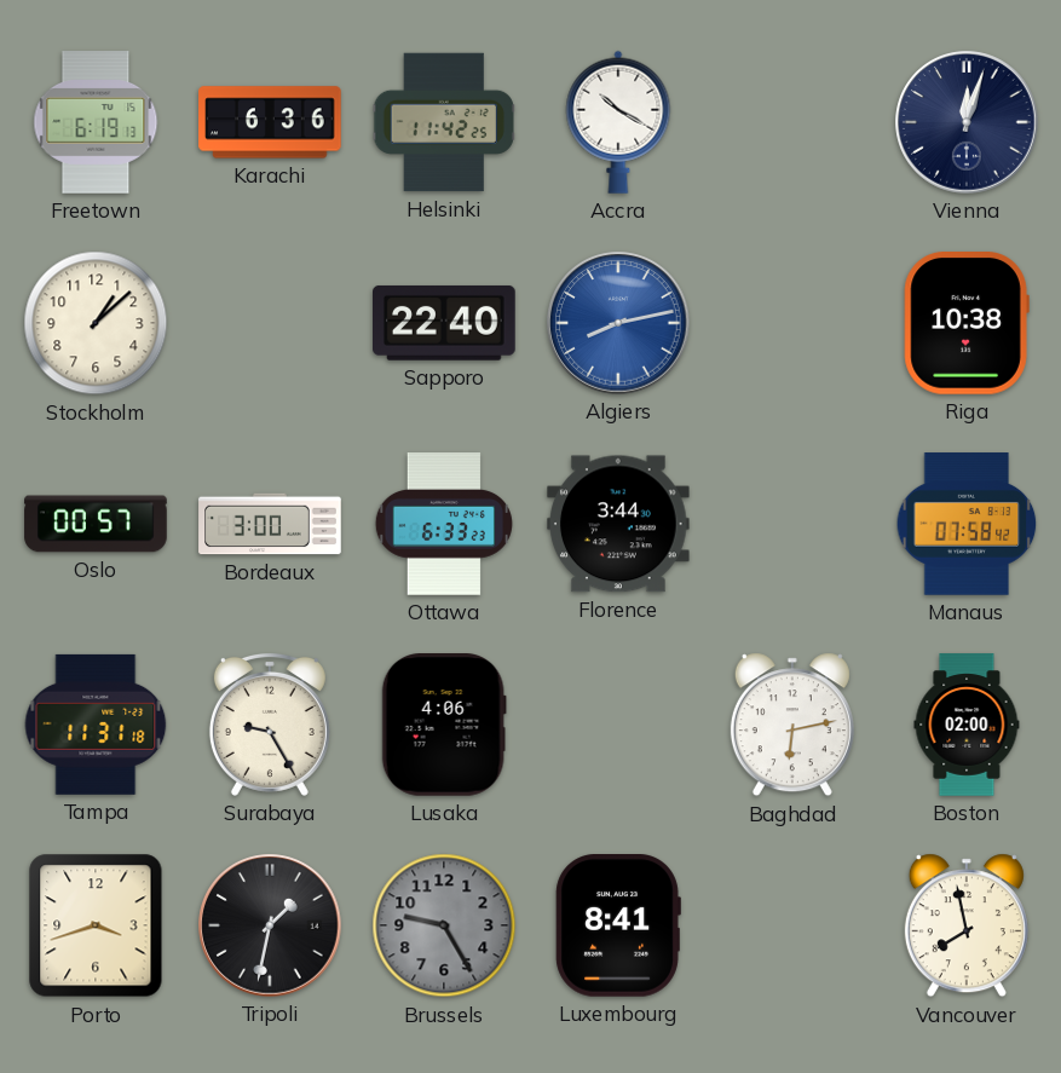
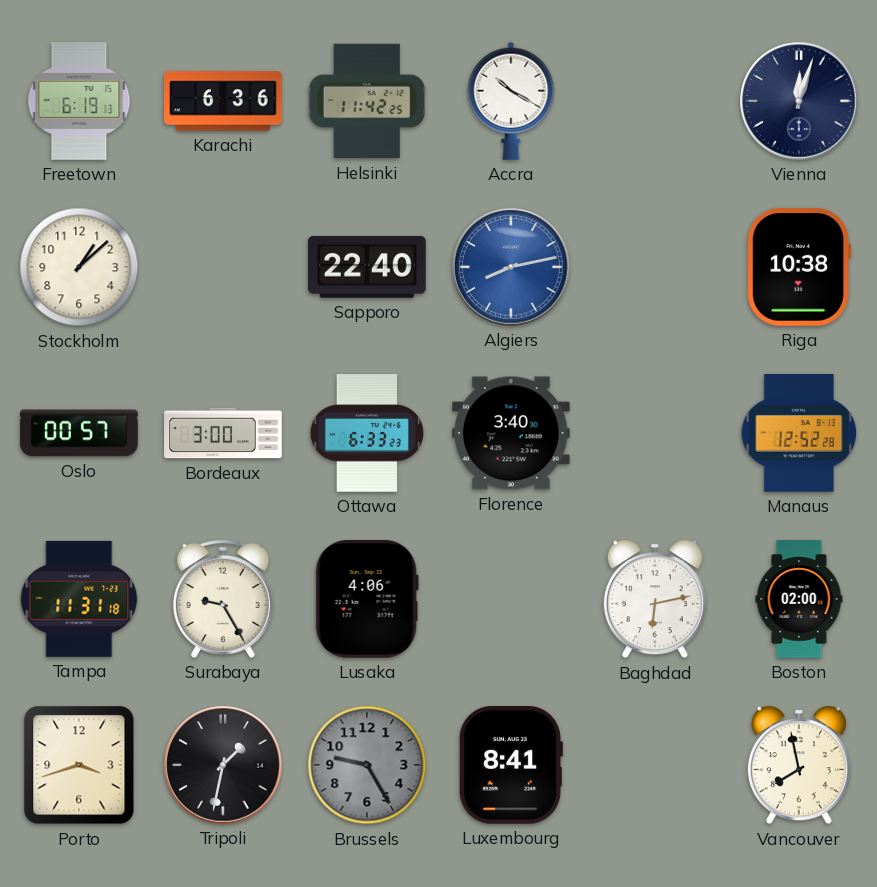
Florence: 3:44 -> 3:40
Manaus: 07:58 -> 12:52
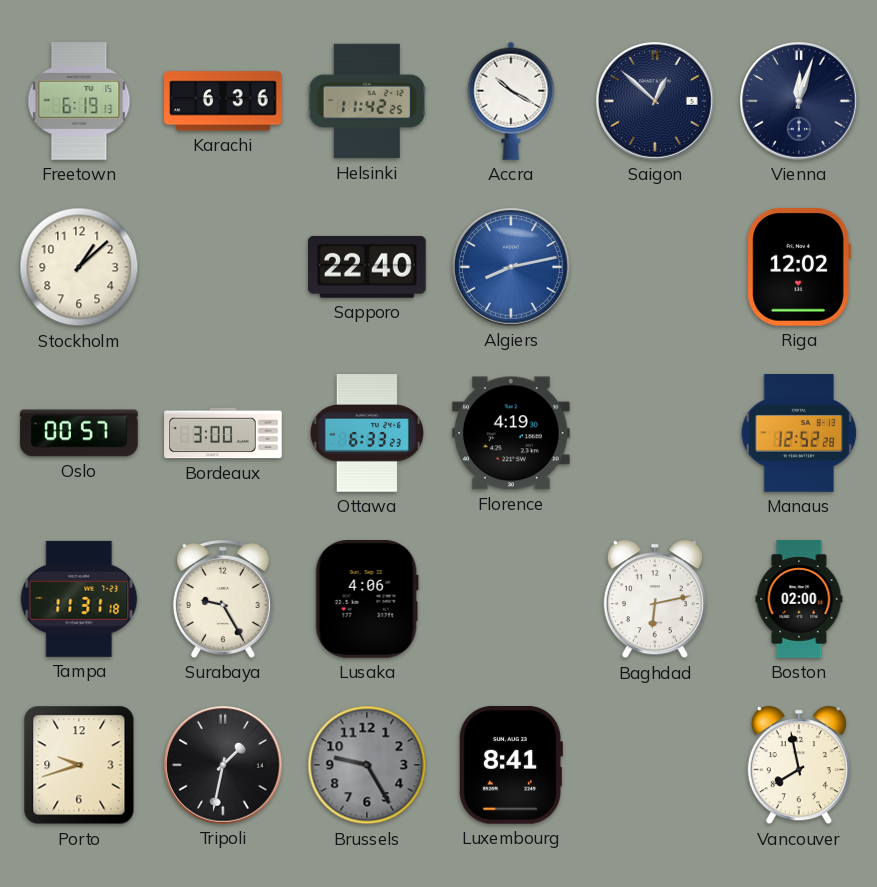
Saigon: none -> 12:52
Riga: 10:38 -> 12:02
Florence: 3:40 -> 4:19
Porto: 3:42 -> 9:42
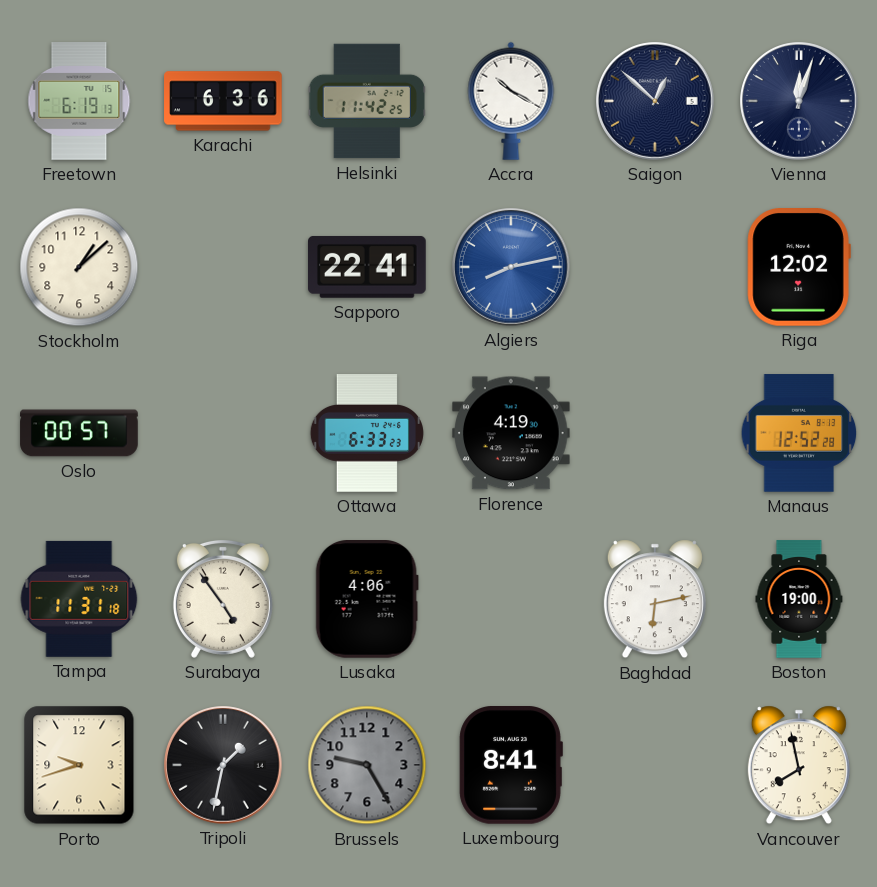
Sapporo: 22:40 -> 22:41
Bordeaux: 3:00 -> none
Surabaya: 9:25 -> 4:54
Boston: 02:00 -> 19:00
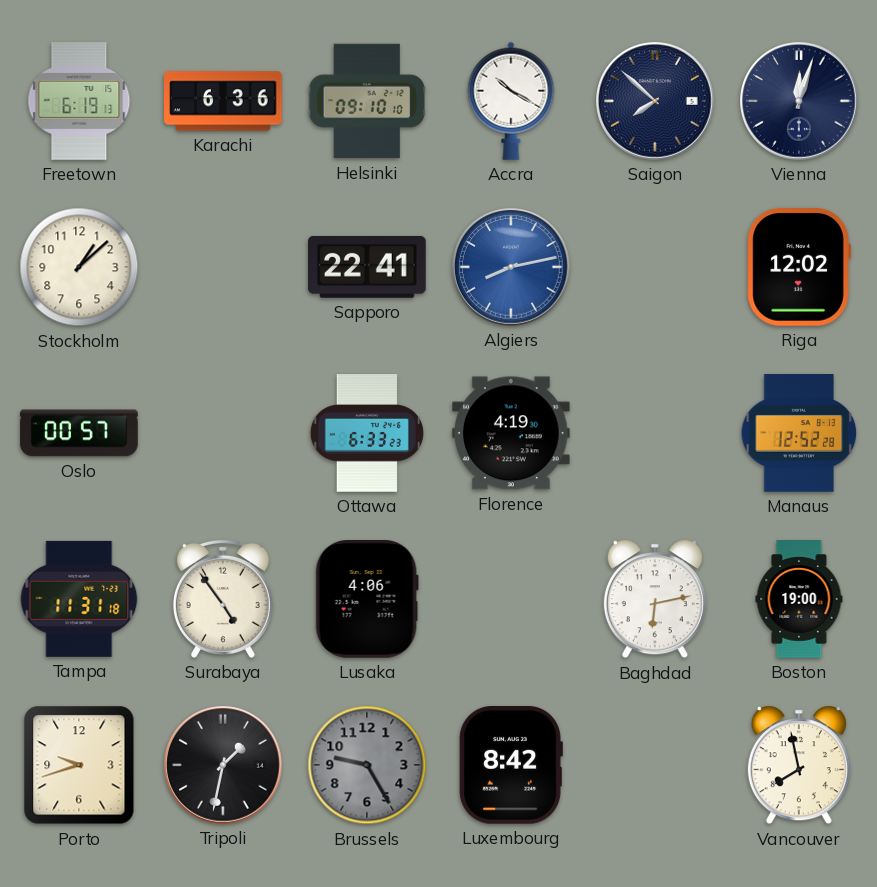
Helsinki: 11:42 -> 09:10
Saigon: 12:52 -> 7:52
Luxembourg: 8:41 -> 8:42
